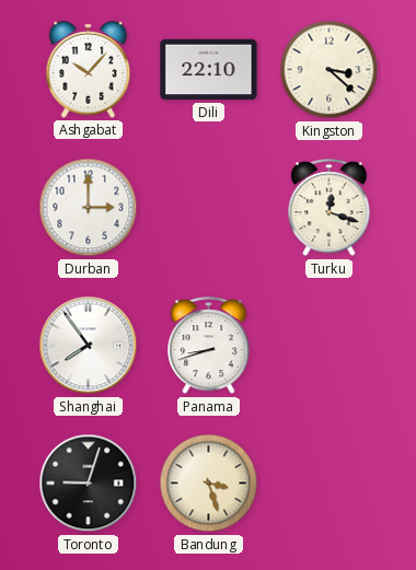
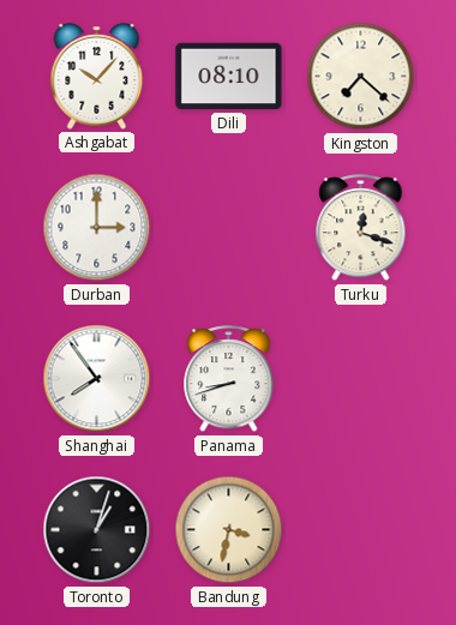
Dili: 22:10 -> 08:10
Kingston: 3:22 -> 7:22
Toronto: 9:03 -> 1:03
Bandung: 3:27 -> 3:32
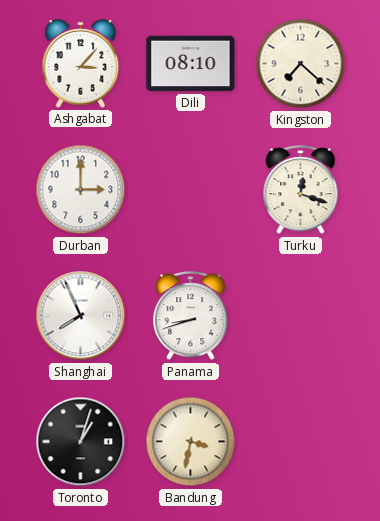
Ashgabat: 10:07 -> 3:07
Shanghai: 7:54 -> 7:56
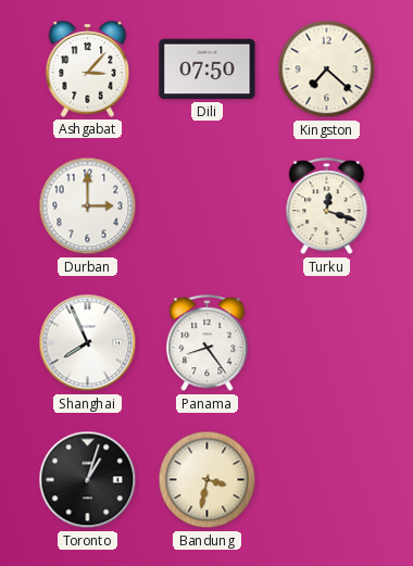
Dili: 08:10 -> 07:50
Panama: 8:42 -> 8:24
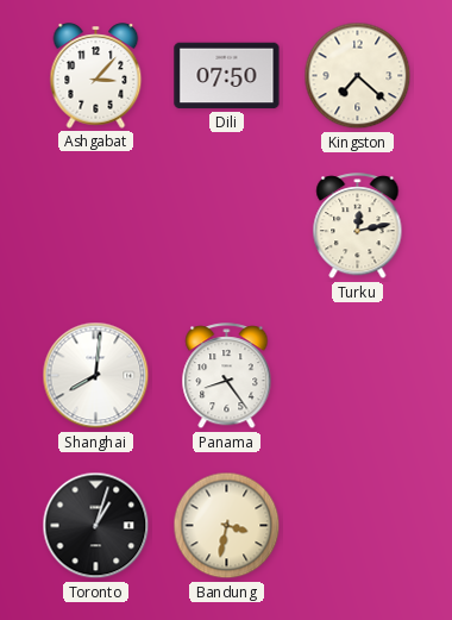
Durban: 3:00 -> none
Turku: 12:18 -> 12:13
Shanghai: 7:56 -> 8:01
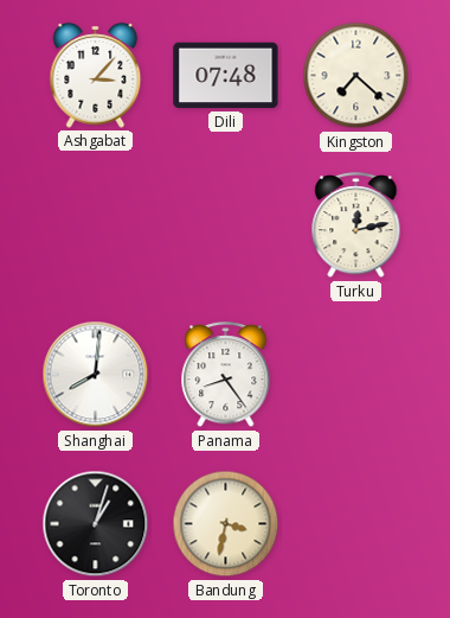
Dili: 07:50 -> 07:48
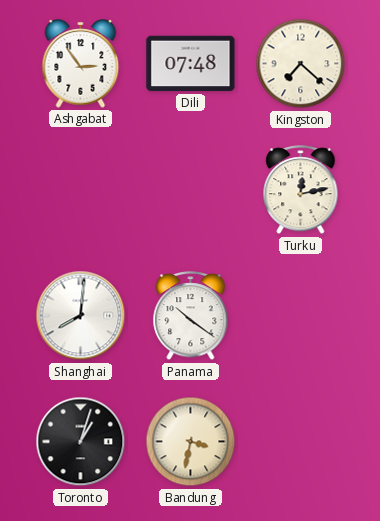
Ashgabat: 3:07 -> 2:54
Panama: 8:24 -> 10:21
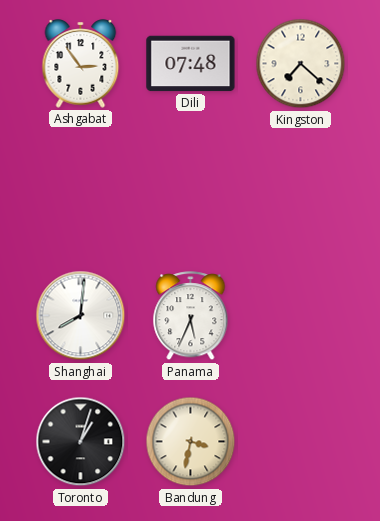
Turku: 12:13 -> none
Panama: 10:21 -> 5:34
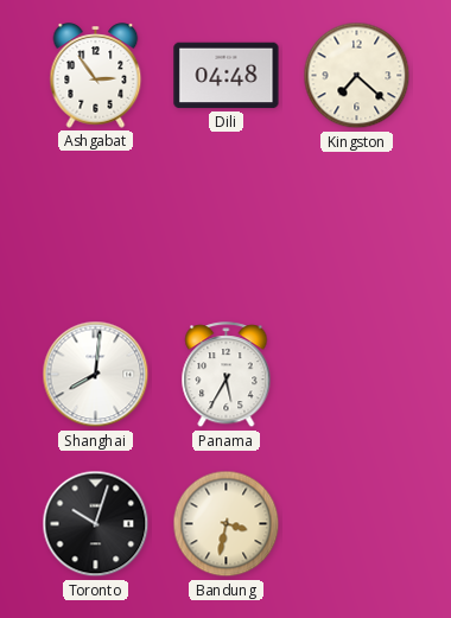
Dili: 07:48 -> 04:48
Panama: 5:34 -> 5:35
Toronto: 1:03 -> 10:03
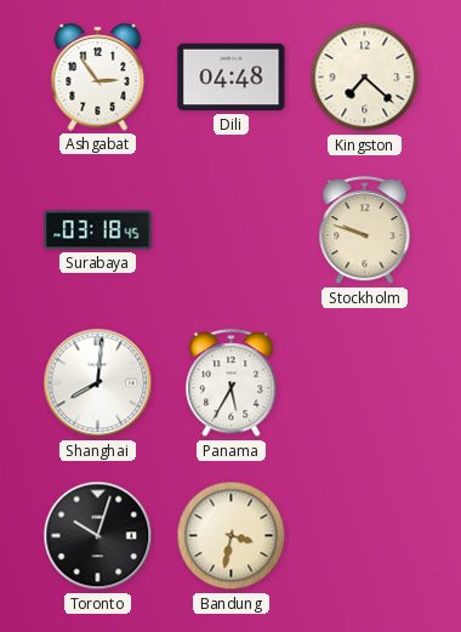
Surabaya: none -> 03:18
Stockholm: none -> 9:48
